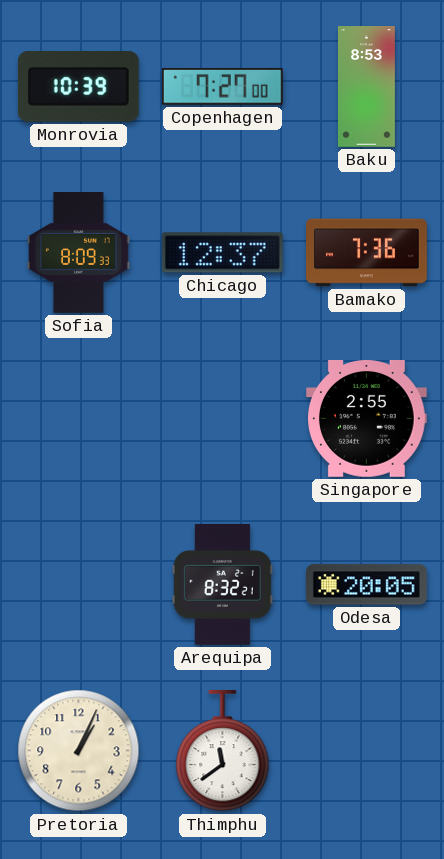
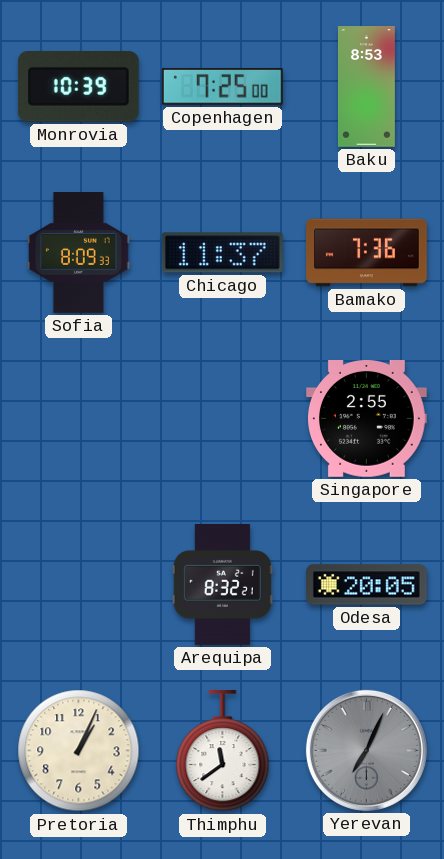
Copenhagen: 7:27 -> 7:25
Chicago: 12:37 -> 11:37
Yerevan: none -> 7:04
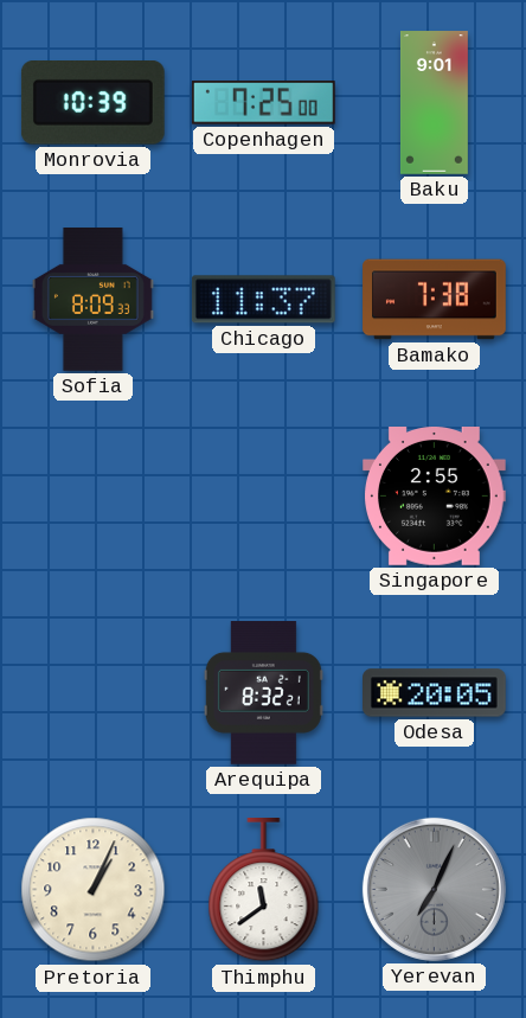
Baku: 8:53 -> 9:01
Bamako: 7:36 -> 7:38
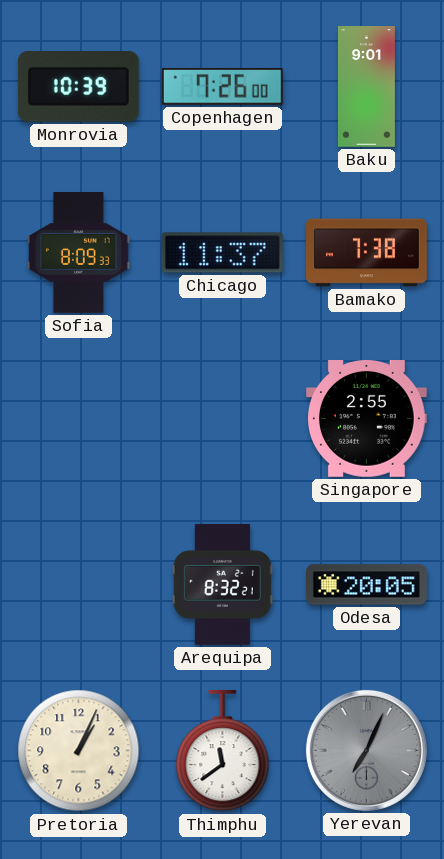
Copenhagen: 7:25 -> 7:26
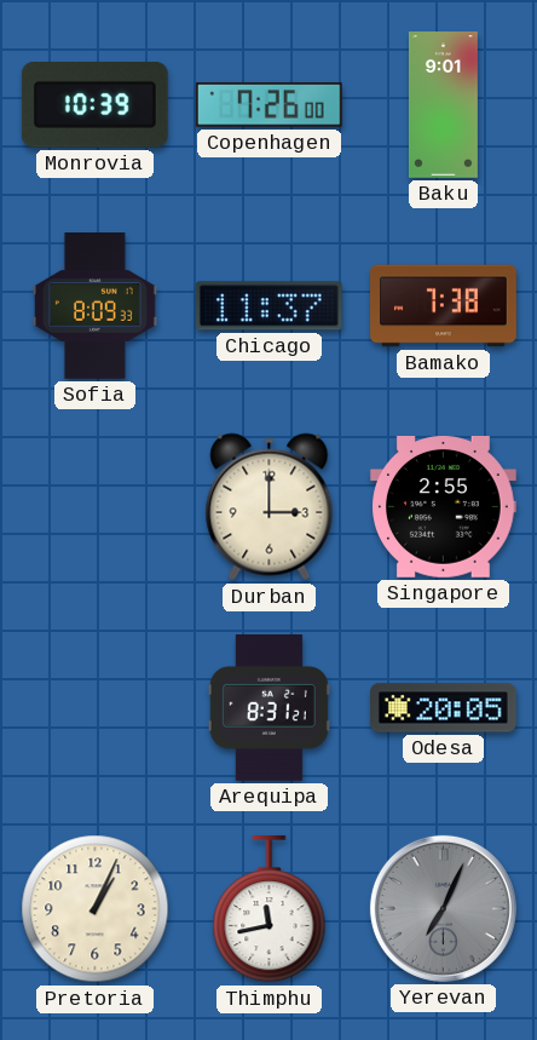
Durban: none -> 3:00
Arequipa: 8:32 -> 8:31
Thimphu: 11:39 -> 11:43
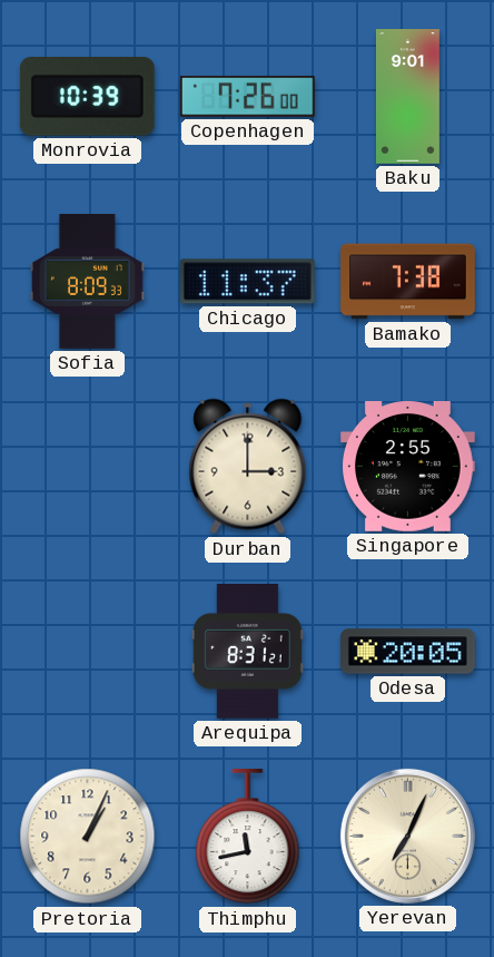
Yerevan dial: grey -> cream
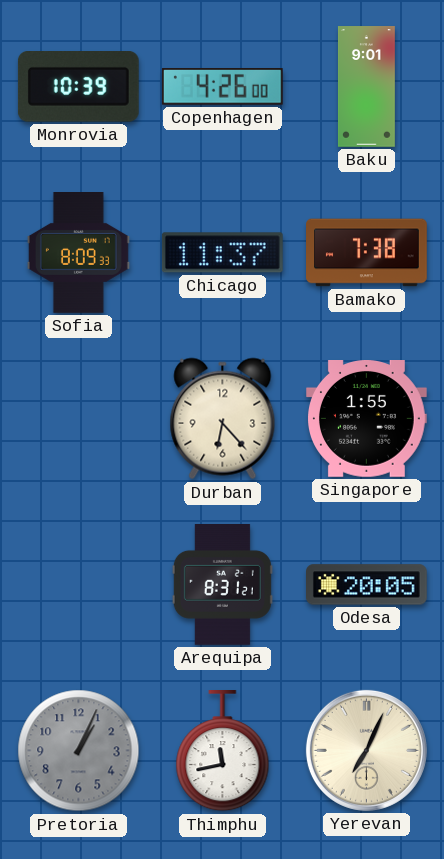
Copenhagen: 7:26 -> 4:26
Durban: 3:00 -> 6:23
Singapore: 2:55 -> 1:55
Pretoria dial: cream -> grey
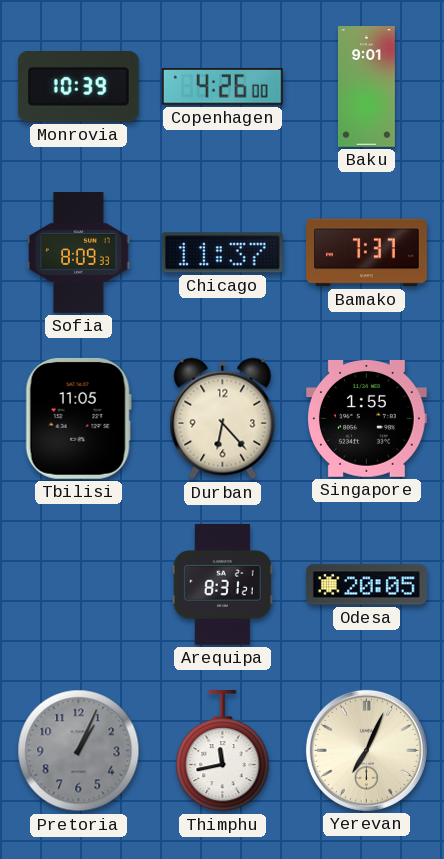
Bamako: 7:38 -> 7:37
Tbilisi: none -> 11:05
